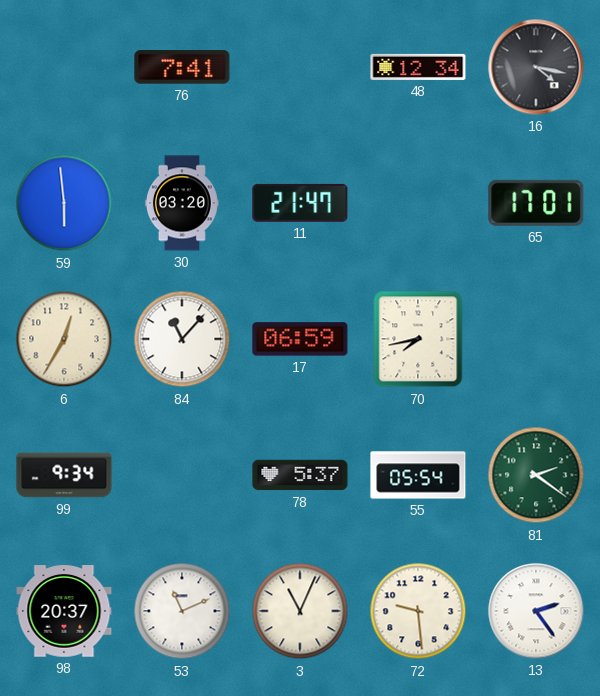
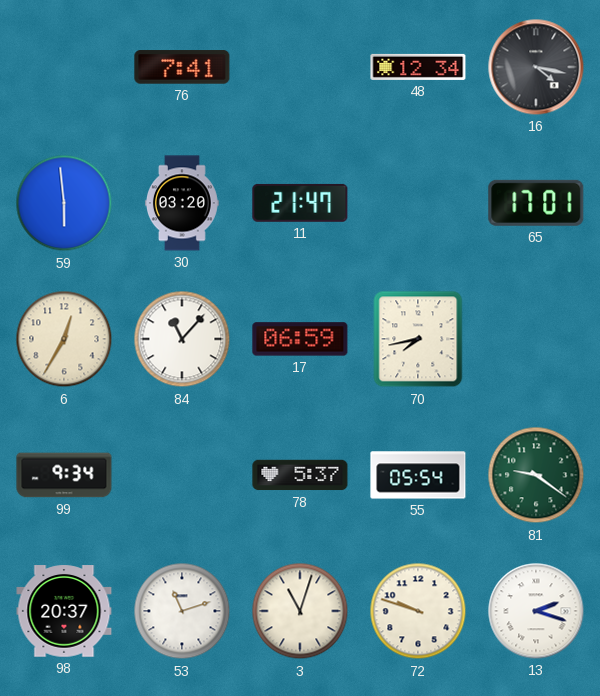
81: 2:21 -> 9:21
53: 11:11 -> 11:12
3: 11:04 -> 11:03
72: 9:29 -> 9:48
13: 2:24 -> 2:18
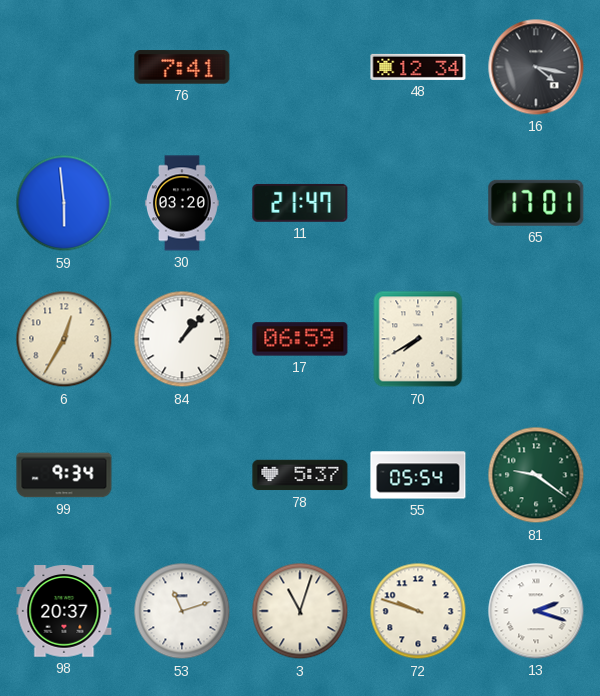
84: 11:07 -> 1:07
70: 7:43 -> 7:40
